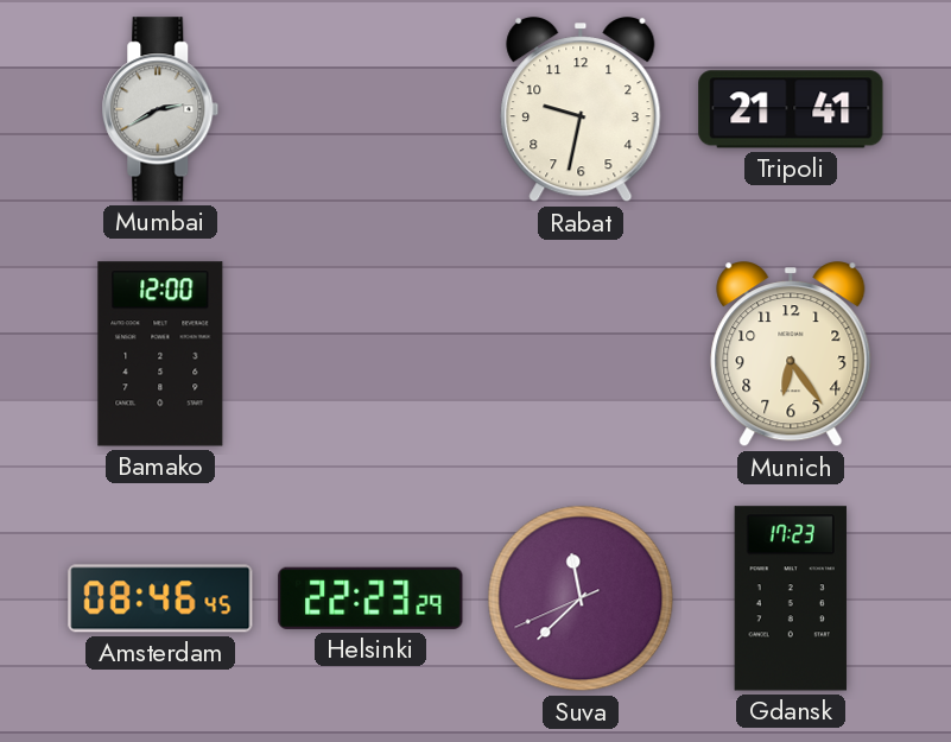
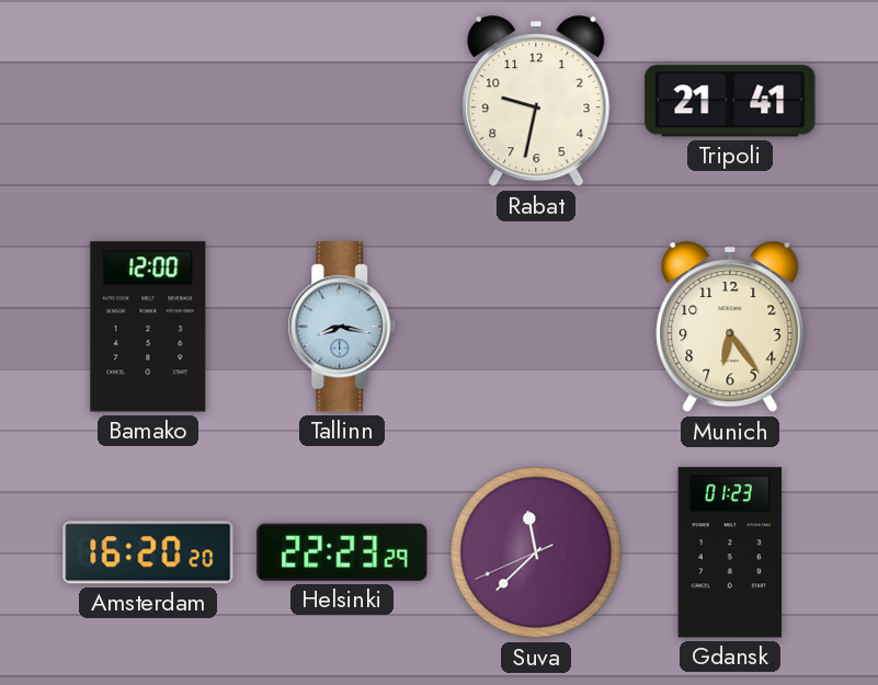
Mumbai: 2:40 -> none
Tallinn: none -> 8:17
Amsterdam: 08:46 -> 16:20
Gdansk: 17:23 -> 01:23
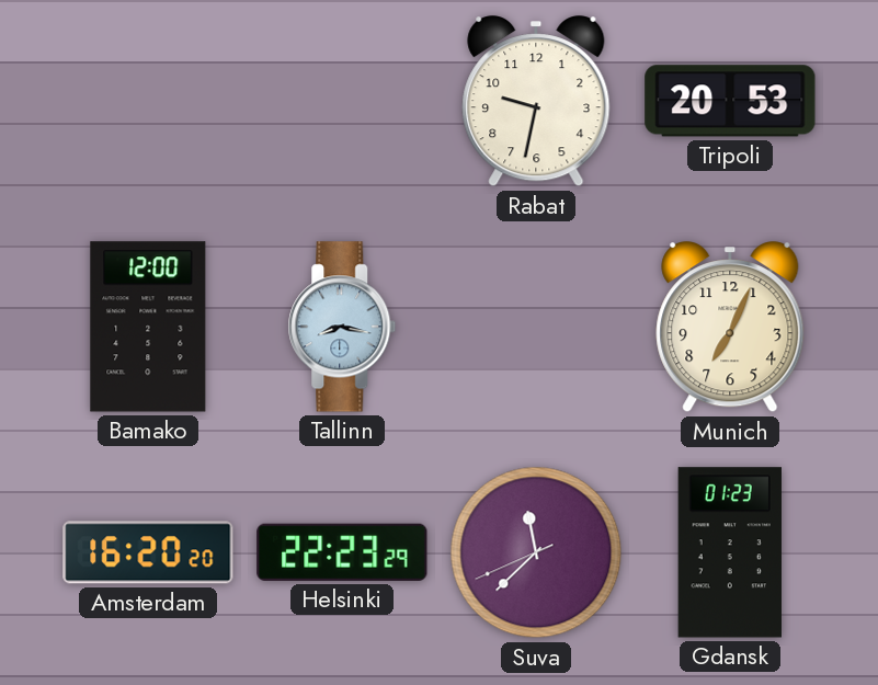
Tripoli: 21:41 -> 20:53
Munich: 6:24 -> 7:04
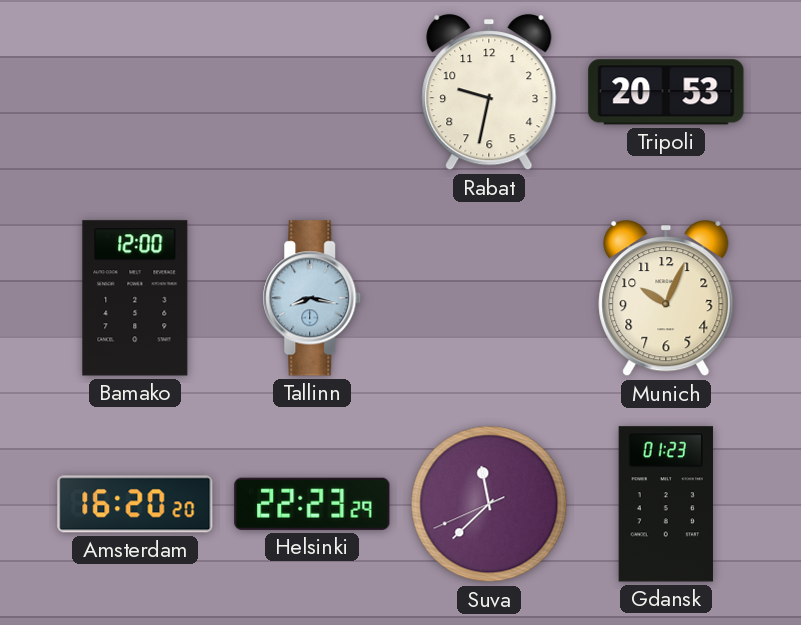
Munich: 7:04 -> 10:04
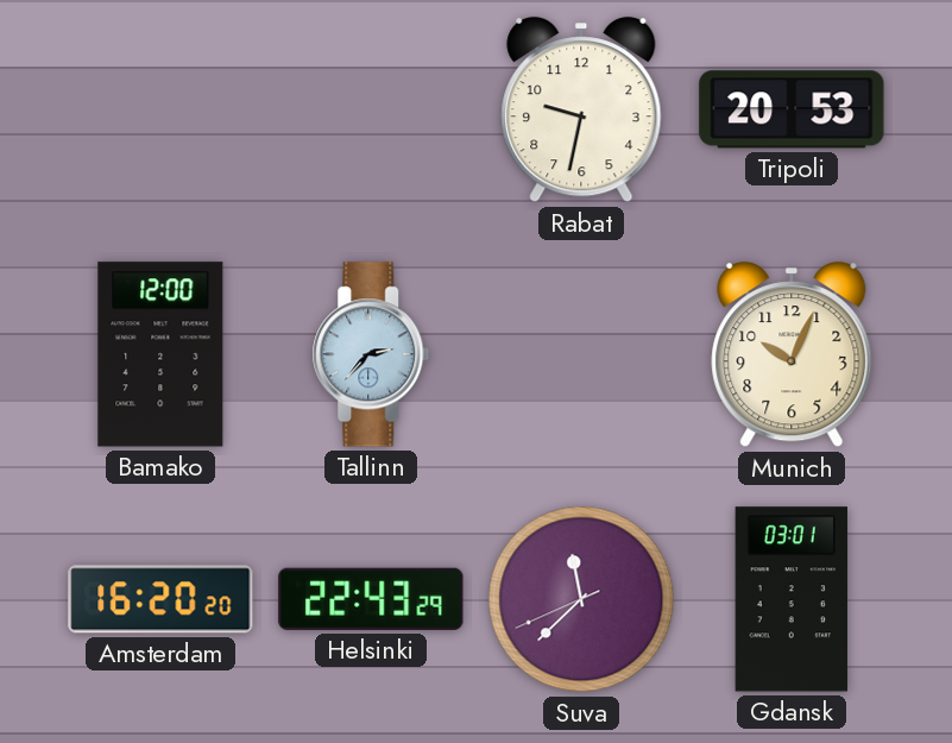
Tallinn: 8:17 -> 2:37
Helsinki: 22:23 -> 22:43
Gdansk: 01:23 -> 03:01
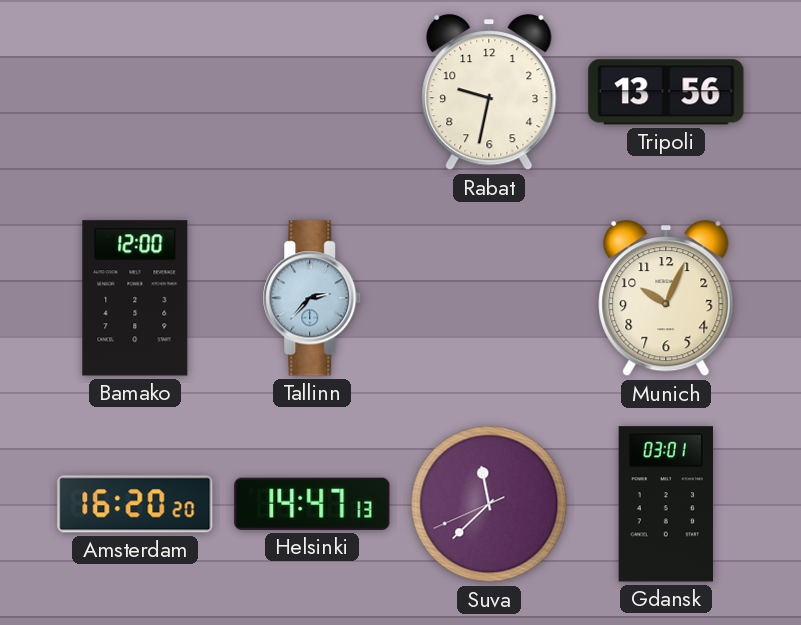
Tripoli: 20:53 -> 13:56
Helsinki: 22:43 -> 14:47
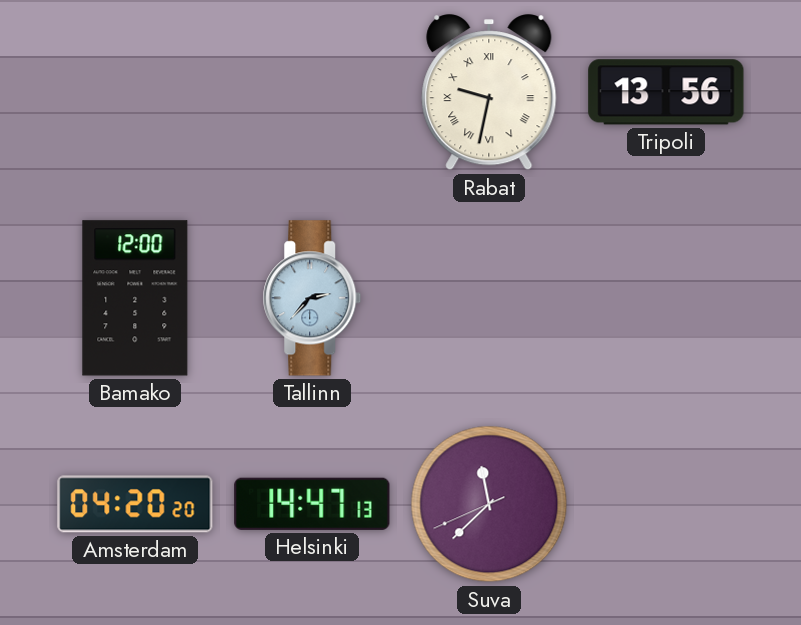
Rabat numerals: Arabic -> Roman
Munich: 10:04 -> none
Amsterdam: 16:20 -> 04:20
Gdansk: 03:01 -> none
